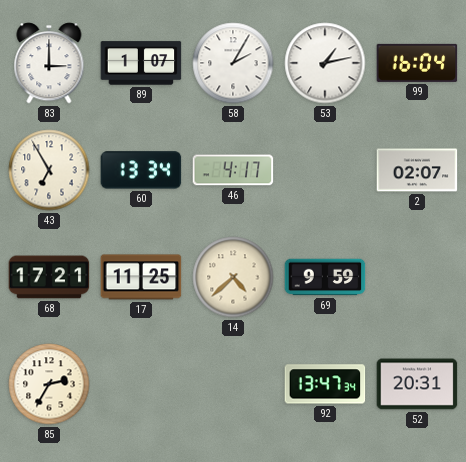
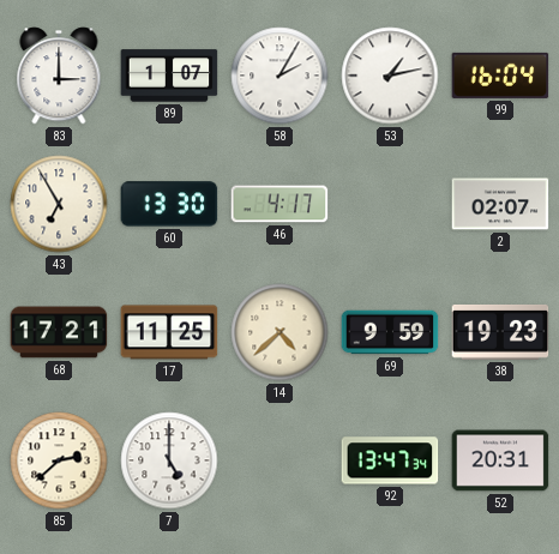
60: 13:34 -> 13:30
38: none -> 19:23
85: 2:35 -> 2:38
7: none -> 5:00
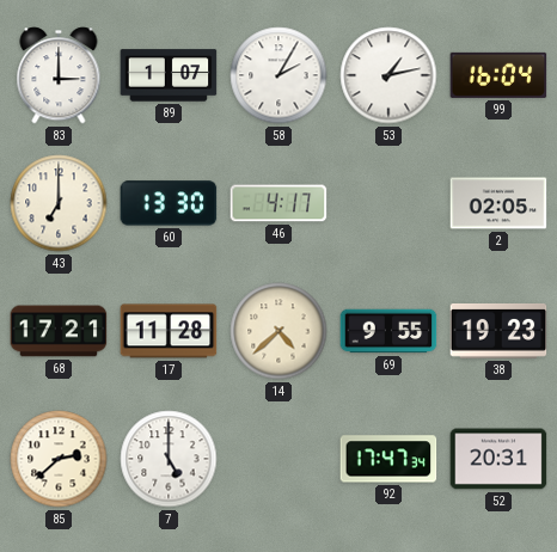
43: 6:55 -> 7:00
2: 02:07 -> 02:05
17: 11:25 -> 11:28
69: 9:59 -> 9:55
92: 13:47 -> 17:47
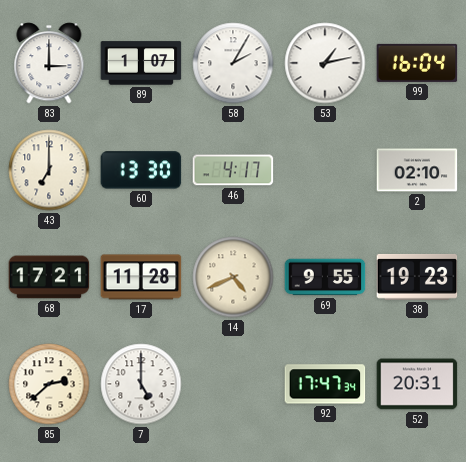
2: 02:05 -> 02:10
14: 4:38 -> 4:41
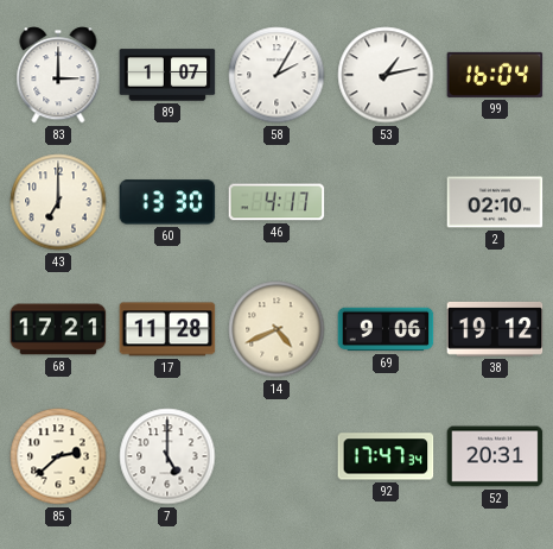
69: 9:55 -> 9:06
38: 19:23 -> 19:12
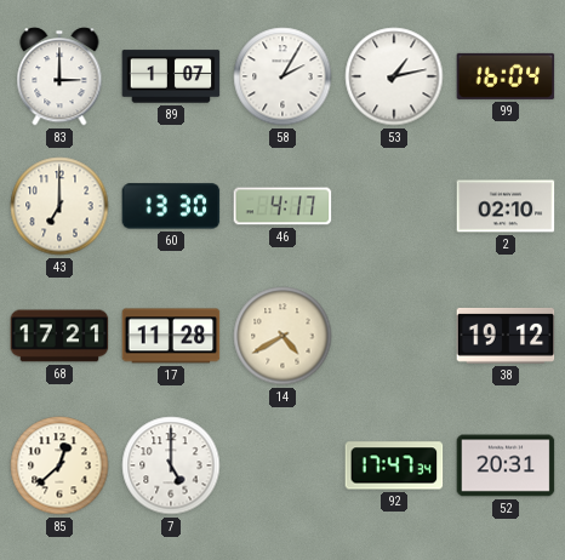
14: 4:41 -> 4:40
69: 9:06 -> none
85: 2:38 -> 12:38
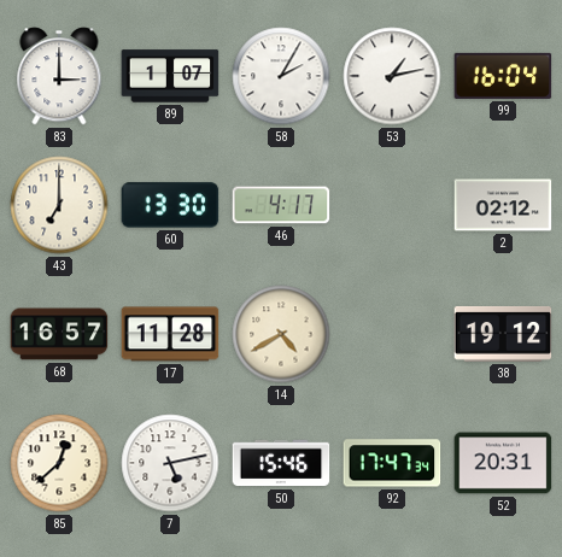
2: 02:10 -> 02:12
68: 17:21 -> 16:57
7: 5:00 -> 5:13
50: none -> 15:46
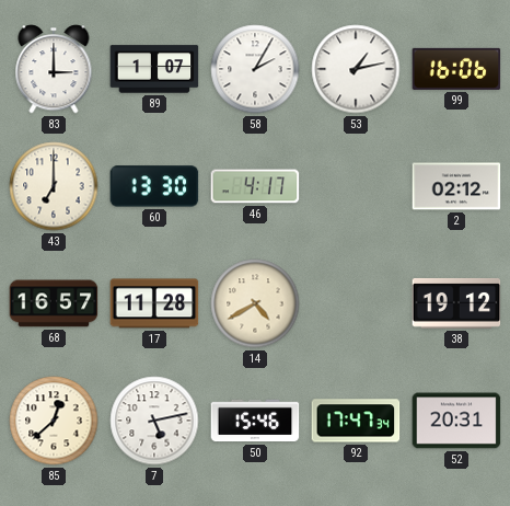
99: 16:04 -> 16:06
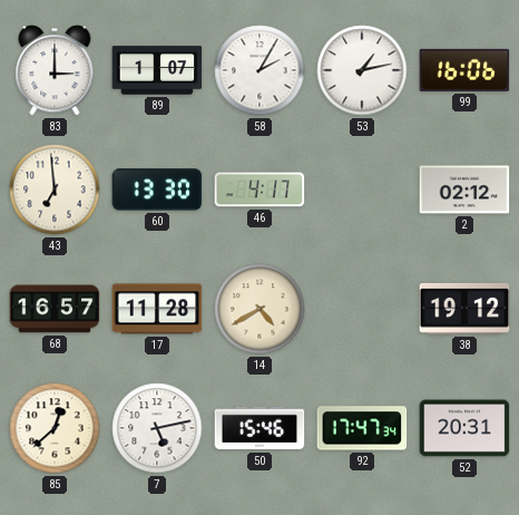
43: 7:00 -> 6:59
